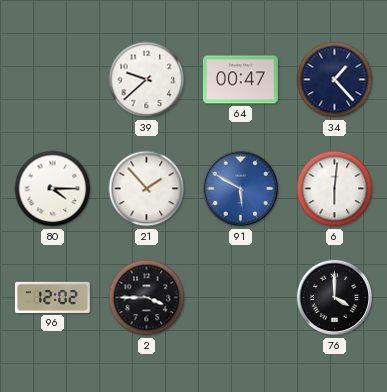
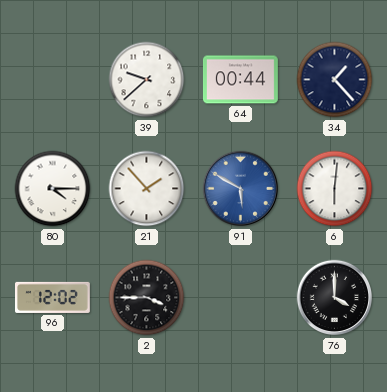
64: 00:47 -> 00:44
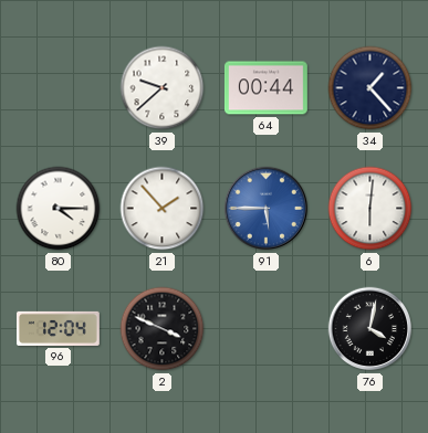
91: 5:50 -> 5:45
96: 12:02 -> 12:04
2: 3:45 -> 3:49
76: 4:00 -> 4:02
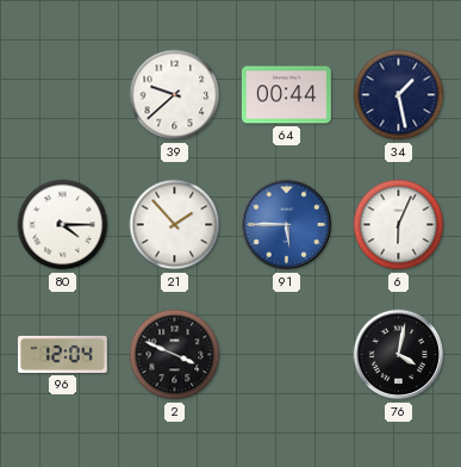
34: 1:23 -> 1:28
6: 6:01 -> 6:04
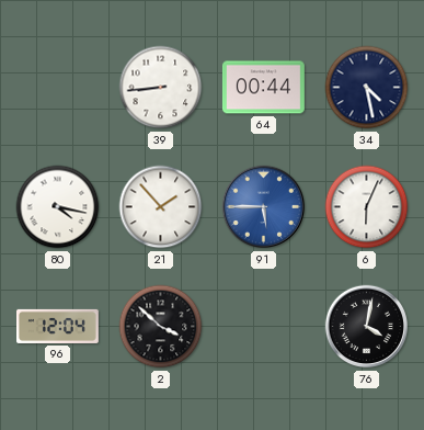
39: 9:38 -> 8:44
34: 1:28 -> 4:28
80: 4:15 -> 4:17
2: 3:49 -> 3:52
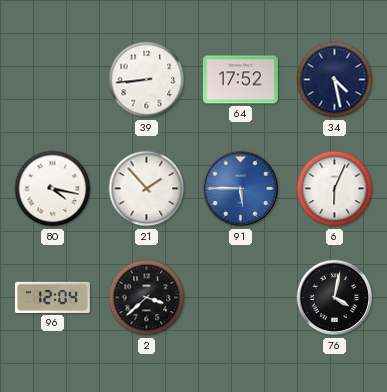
64: 00:44 -> 17:52
2: 3:52 -> 3:38
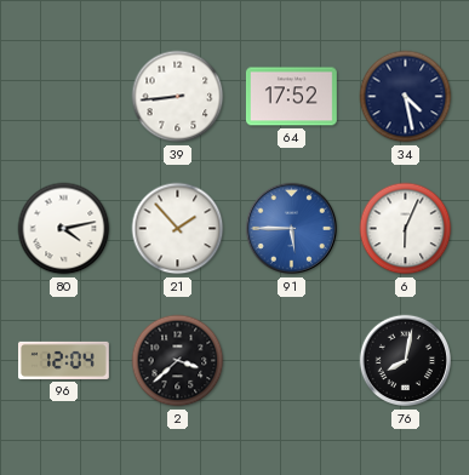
80: 4:17 -> 4:13
76: 4:02 -> 8:02
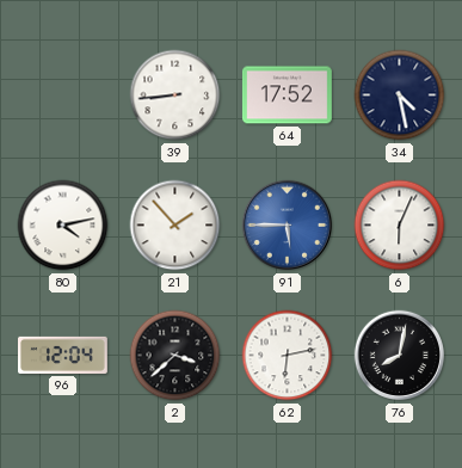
62: none -> 6:13
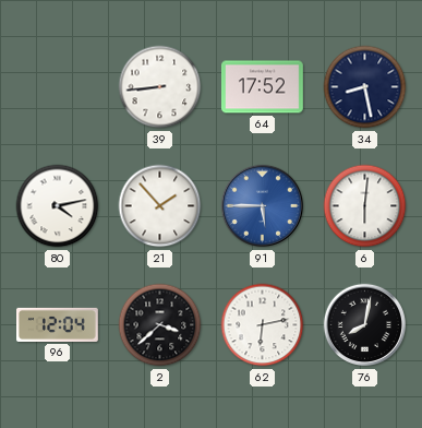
34: 4:28 -> 8:28
6: 6:04 -> 6:01
